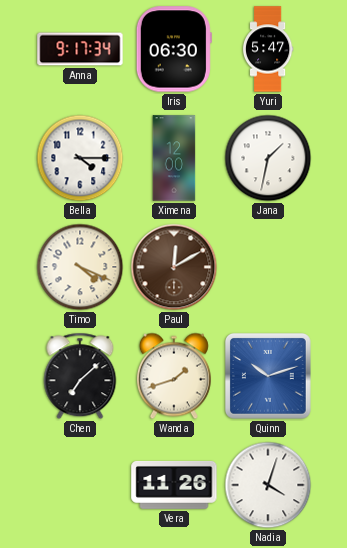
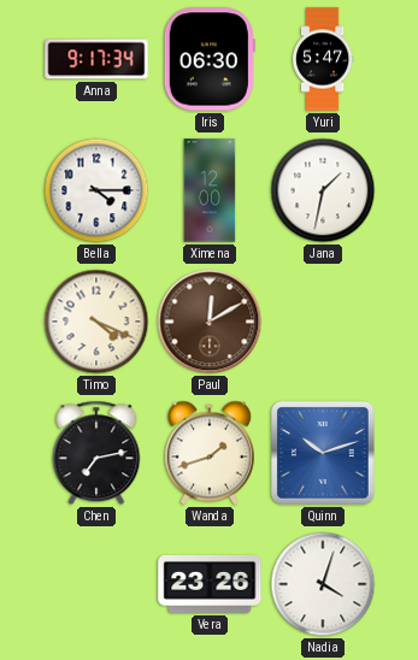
Chen: 7:08 -> 7:13
Vera: 11:26 -> 23:26
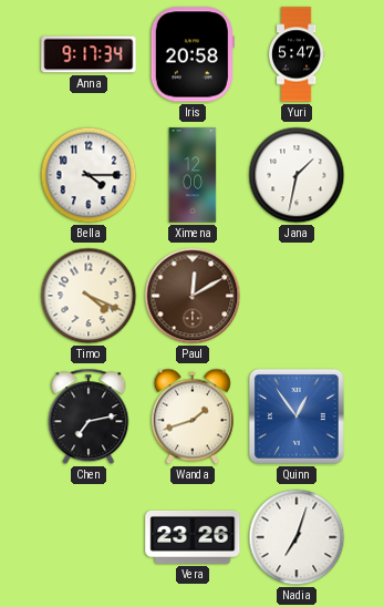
Iris: 06:30 -> 20:58
Quinn: 10:12 -> 12:54
Nadia: 4:03 -> 7:03
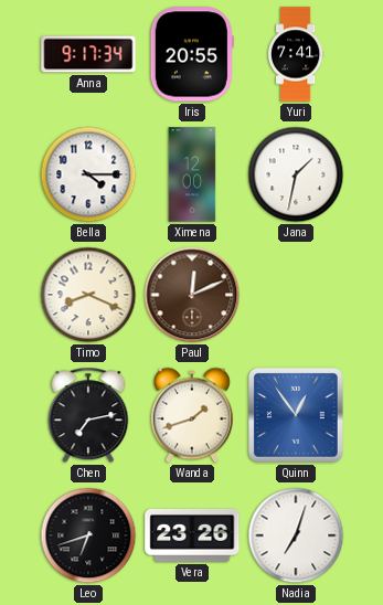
Iris: 20:58 -> 20:55
Yuri: 5:47 -> 7:41
Timo: 4:19 -> 8:19
Paul: 12:10 -> 12:11
Leo: none -> 6:42
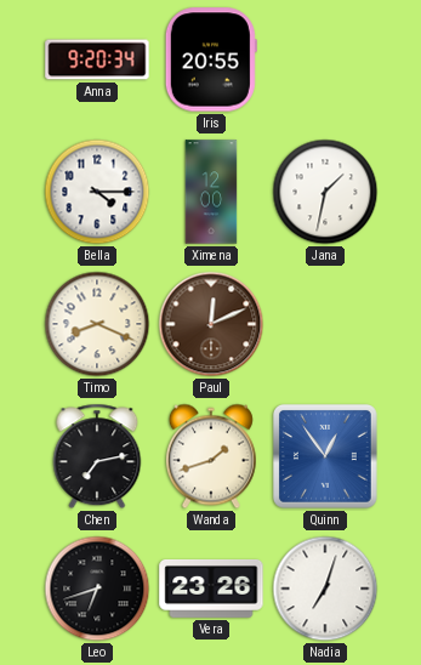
Anna: 9:17 -> 9:20
Yuri: 7:41 -> none
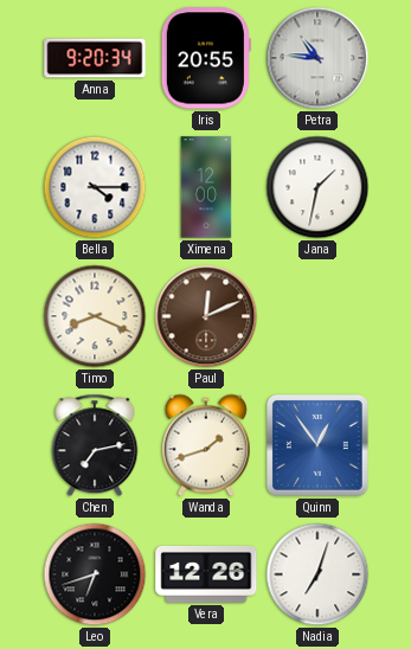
Petra: none -> 10:46
Vera: 23:26 -> 12:26
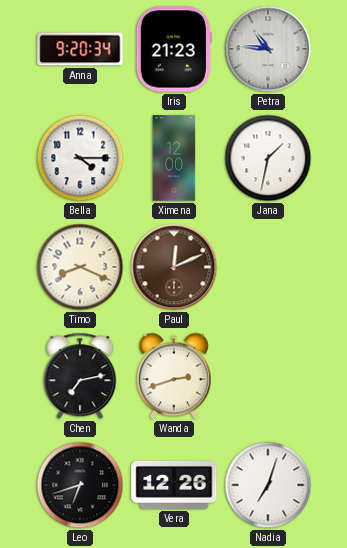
Iris: 20:55 -> 21:23
Wanda: 1:42 -> 2:42
Quinn: 12:54 -> none
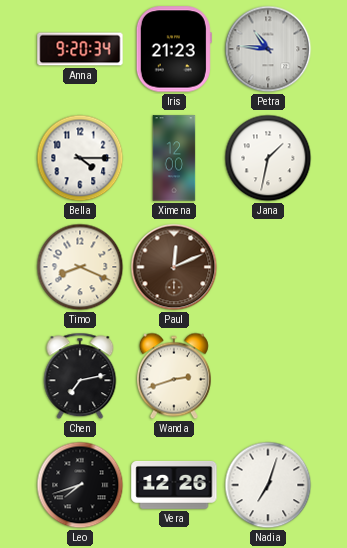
Leo: 6:42 -> 7:42
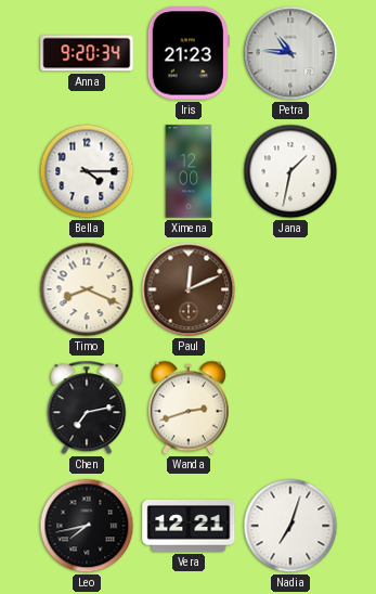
Leo: 7:42 -> 7:43
Vera: 12:26 -> 12:21
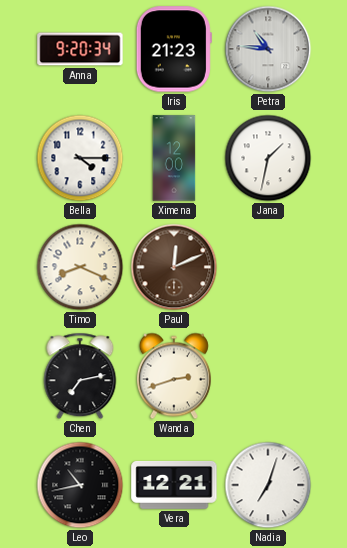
Leo: 7:43 -> 10:43
